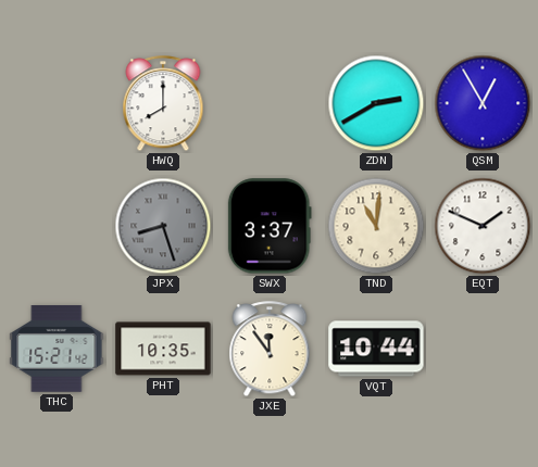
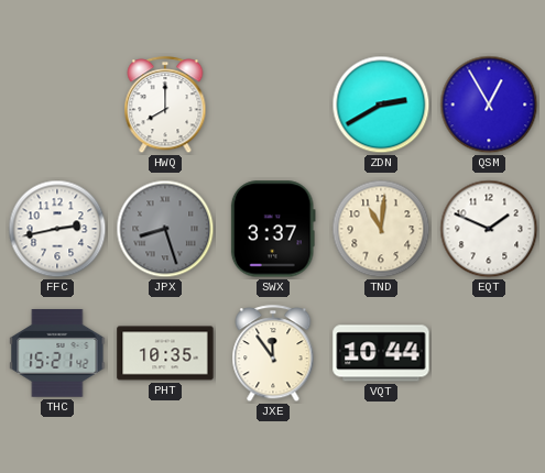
FFC: none -> 2:43
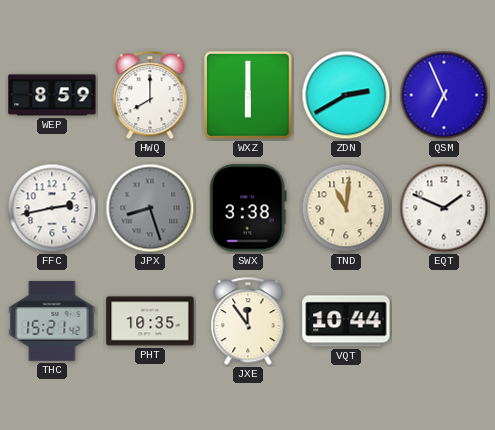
WEP: none -> 8:59
WXZ: none -> 6:00
QSM: 12:55 -> 6:56
SWX: 3:37 -> 3:38
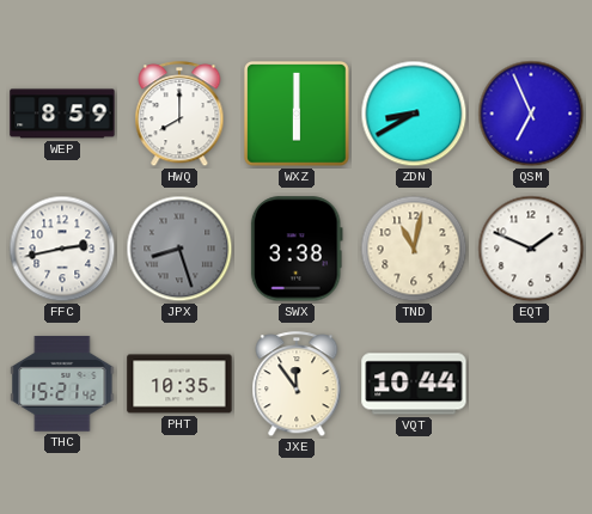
ZDN: 2:40 -> 8:40
TND: 11:01 -> 11:02
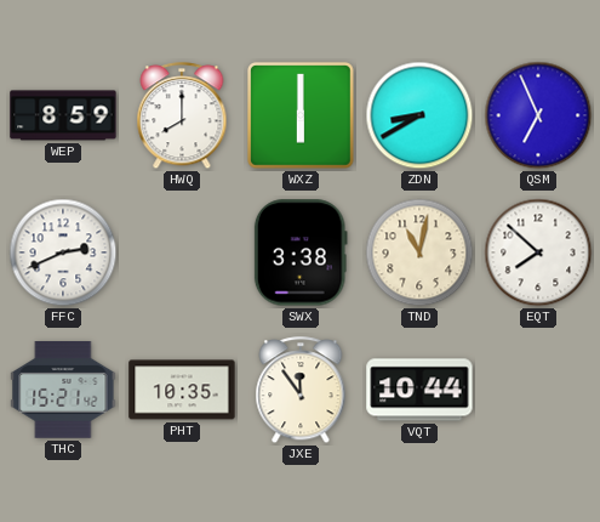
FFC: 2:43 -> 2:41
JPX: 8:27 -> none
EQT: 1:49 -> 7:52
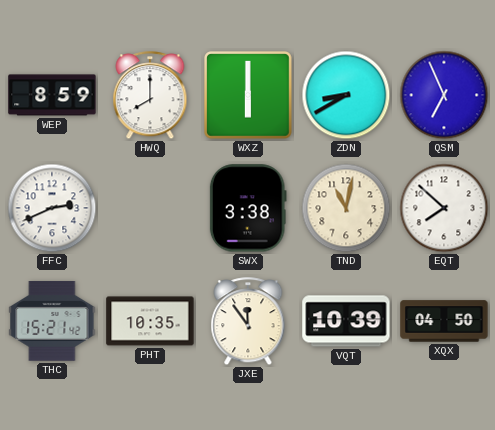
VQT: 10:44 -> 10:39
XQX: none -> 04:50
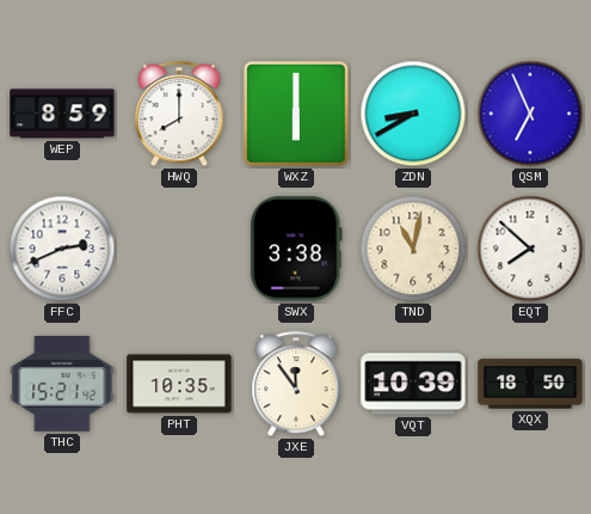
XQX: 04:50 -> 18:50
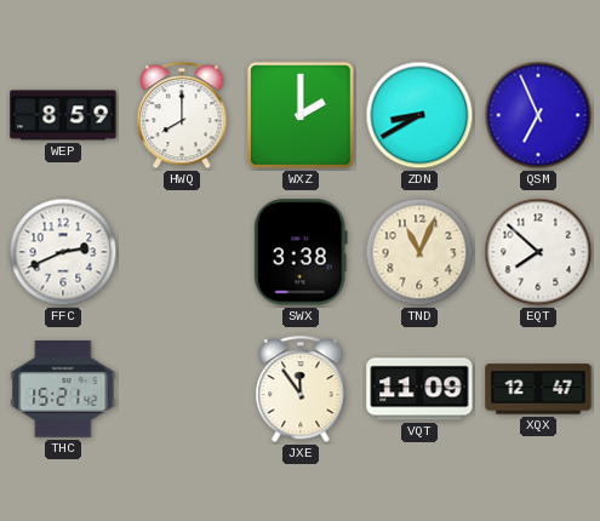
WXZ: 6:00 -> 2:00
TND: 11:02 -> 11:04
PHT: 10:35 -> none
VQT: 10:39 -> 11:09
XQX: 18:50 -> 12:47
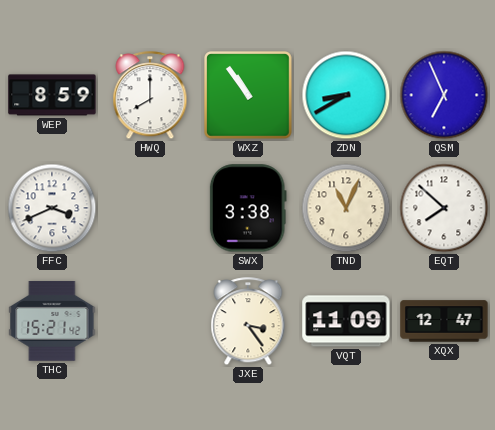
WXZ: 2:00 -> 10:54
FFC: 2:41 -> 3:41
JXE: 11:54 -> 3:24
